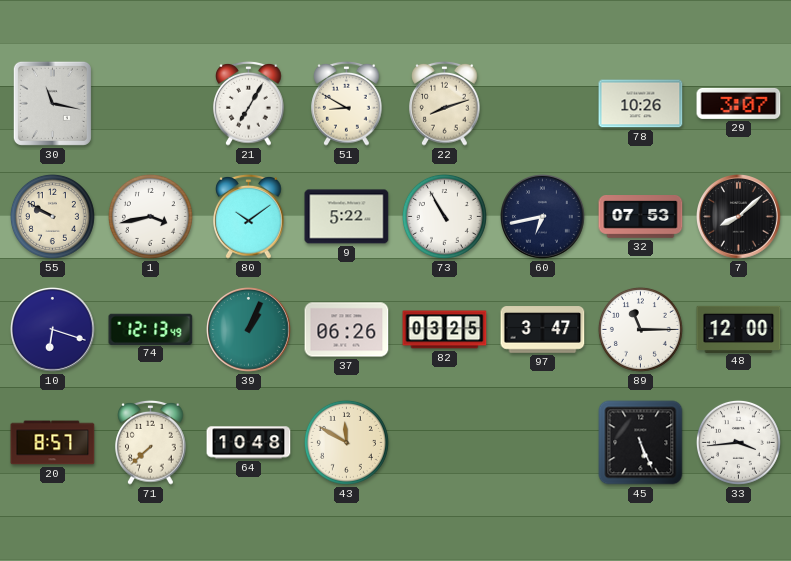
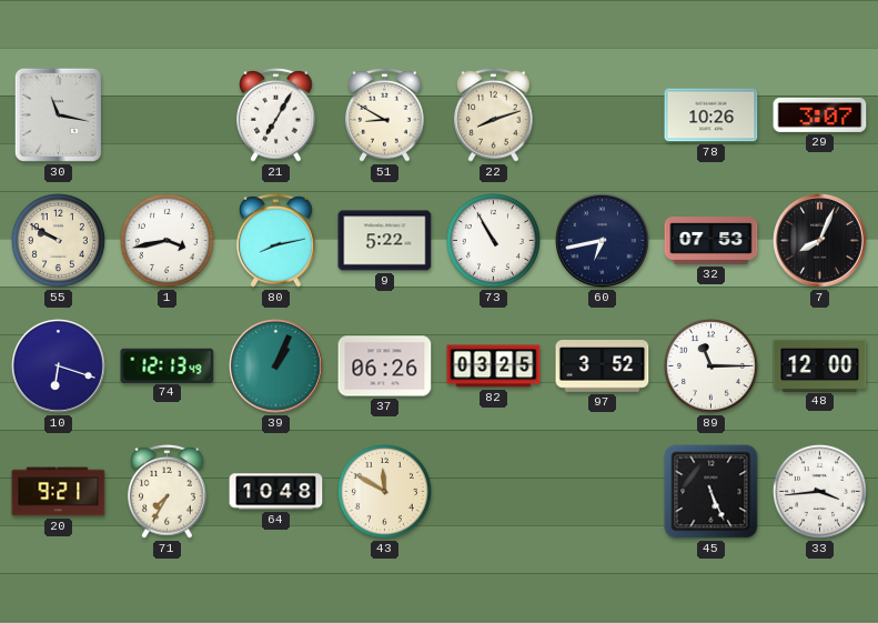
80: 10:09 -> 8:13
7: 8:08 -> 8:04
97: 3:47 -> 3:52
20: 8:57 -> 9:21
71: 7:38 -> 7:35
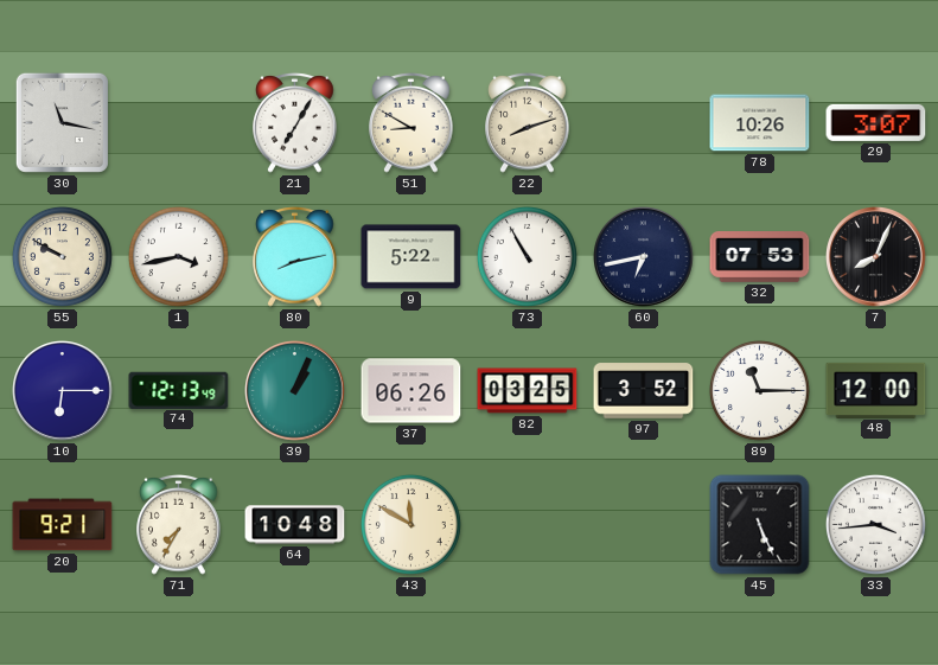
10: 6:18 -> 6:15
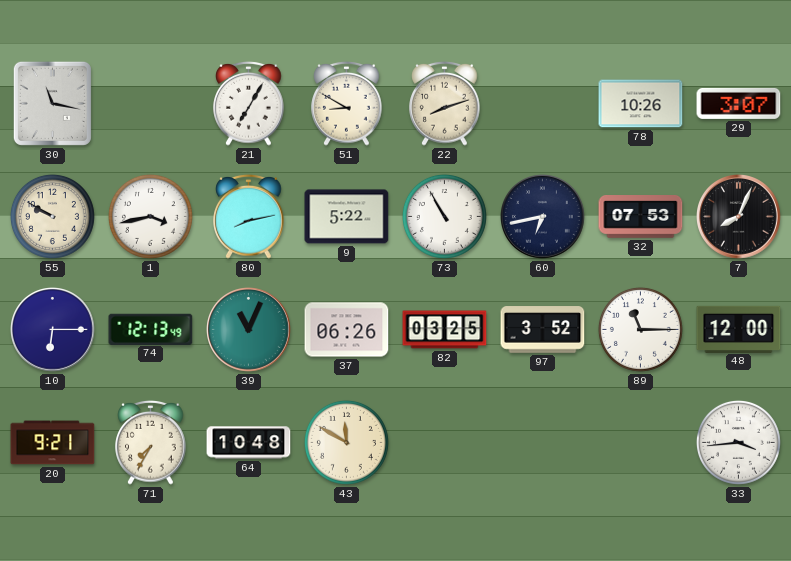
39: 1:04 -> 11:04
45: 5:26 -> none
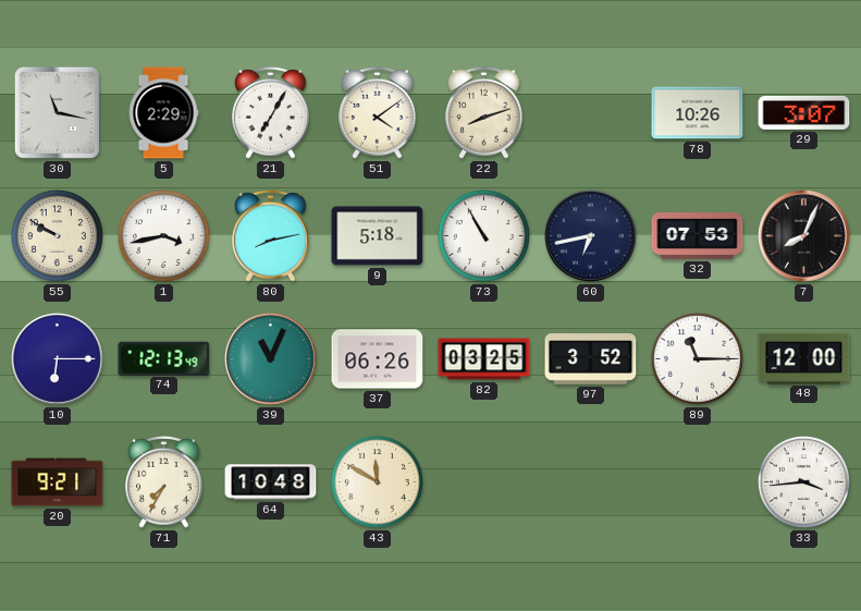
5: none -> 2:29
51: 8:50 -> 4:09
9: 5:22 -> 5:18
